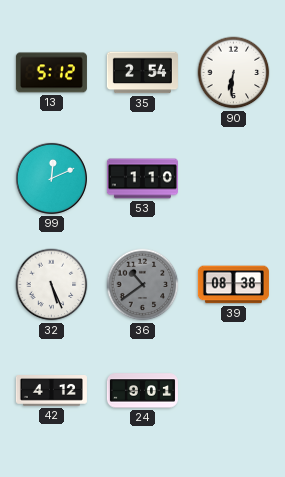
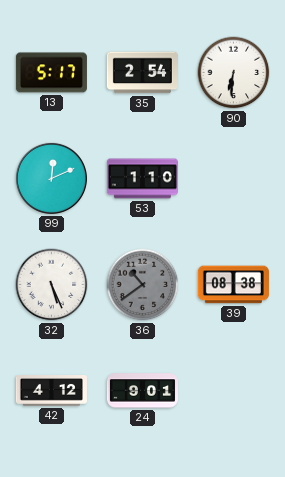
13: 5:12 -> 5:17
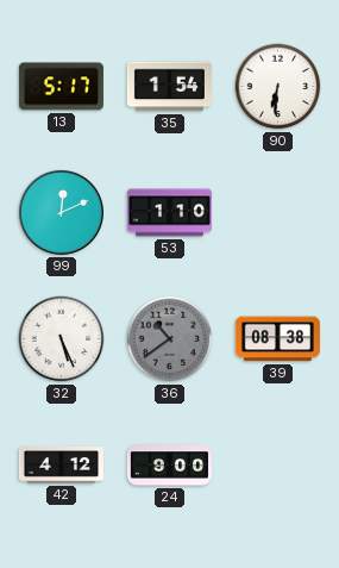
35: 2:54 -> 1:54
24: 9:01 -> 9:00
